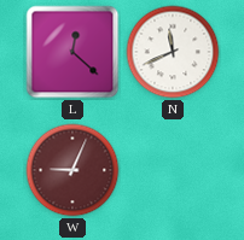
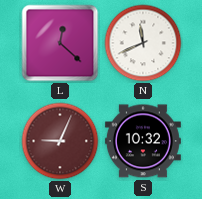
S: none -> 10:32
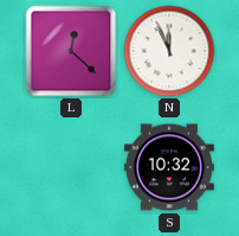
N: 11:41 -> 11:56
W: 9:04 -> none
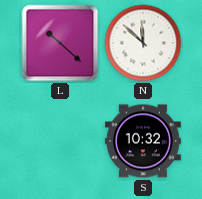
L: 12:22 -> 10:22
N: 11:56 -> 11:52
